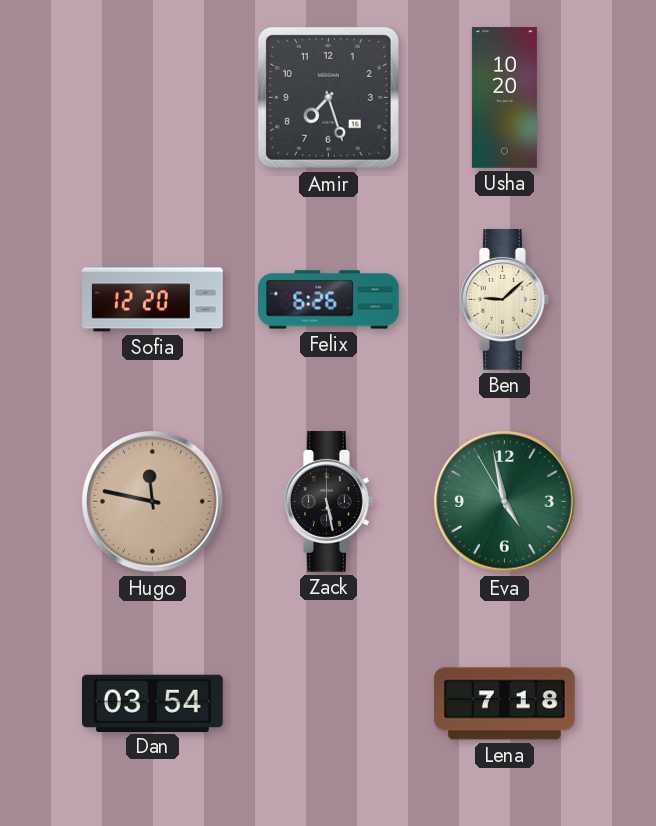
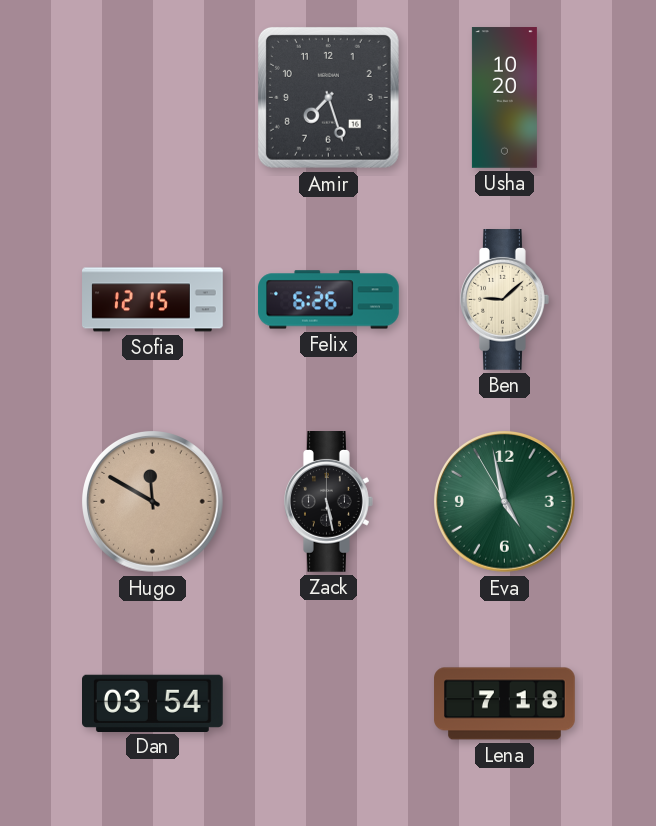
Sofia: 12:20 -> 12:15
Hugo: 11:47 -> 11:50
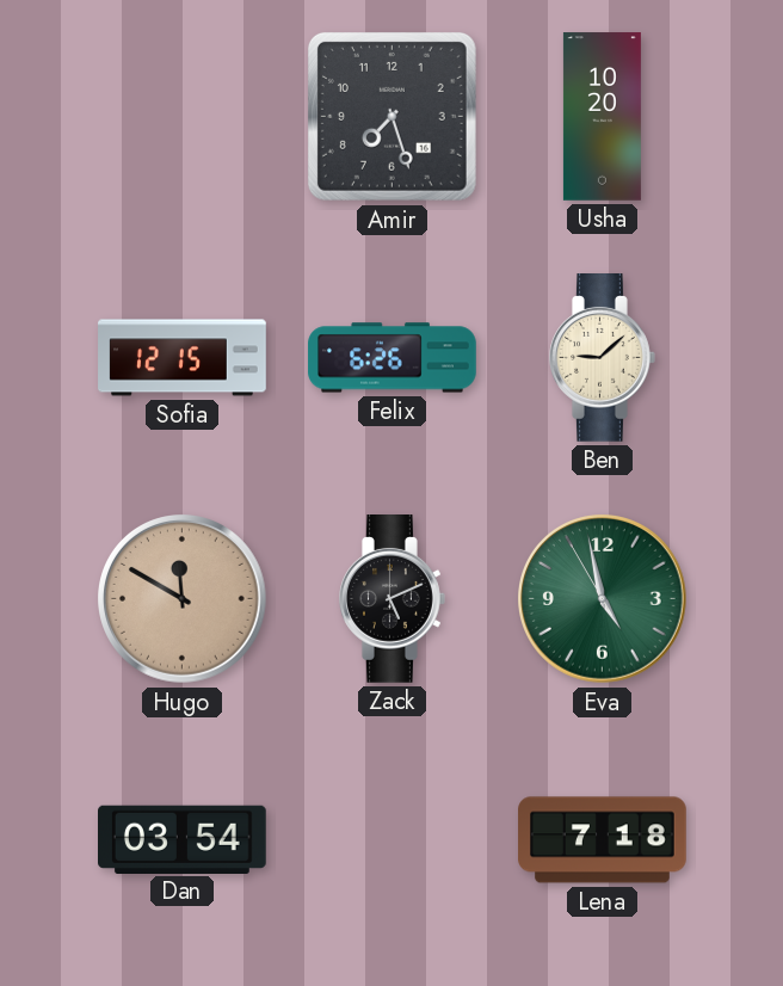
Zack: 5:28 -> 5:11
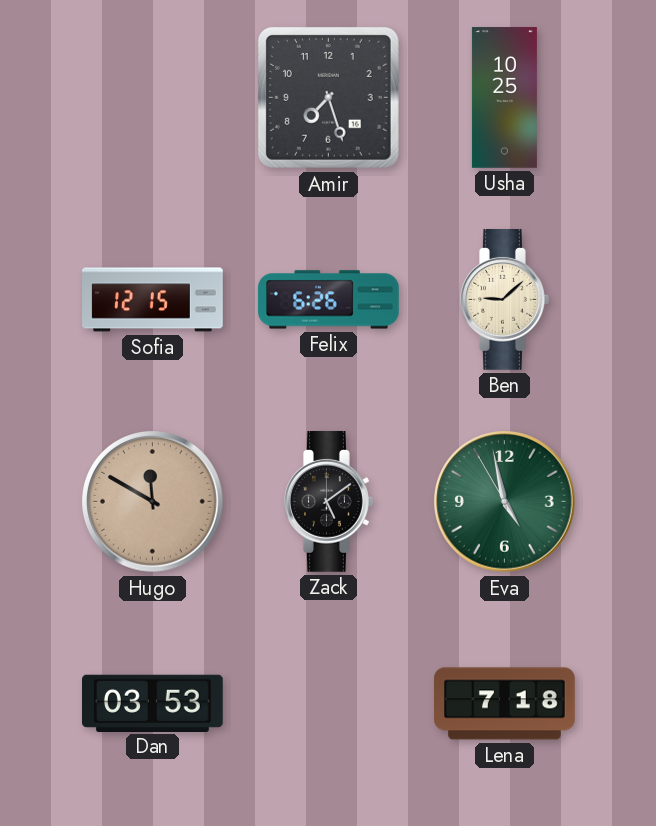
Usha: 10:20 -> 10:25
Zack: 5:11 -> 5:09
Dan: 03:54 -> 03:53
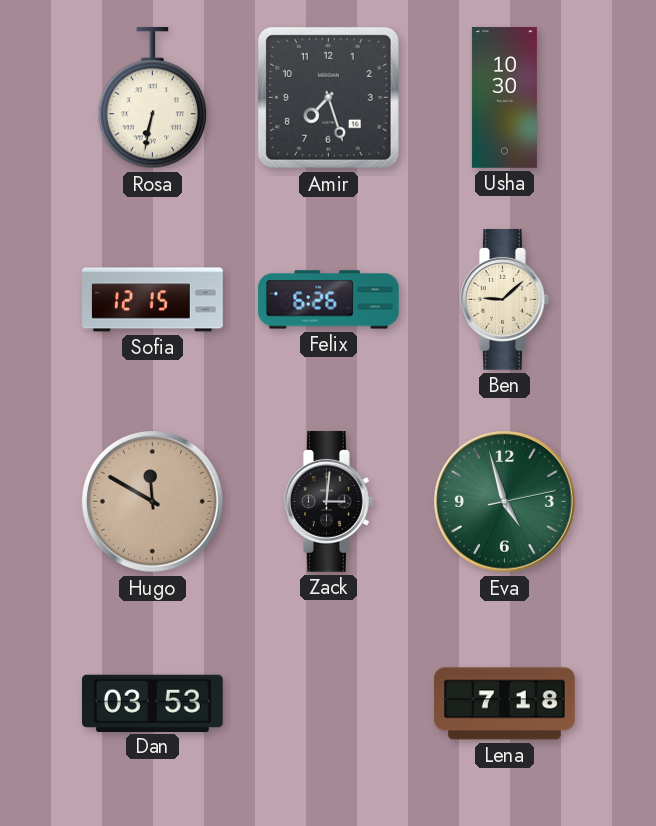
Rosa: none -> 6:32
Usha: 10:25 -> 10:30
Zack: 5:09 -> 3:01
Eva: 4:57:55 -> 4:57:13
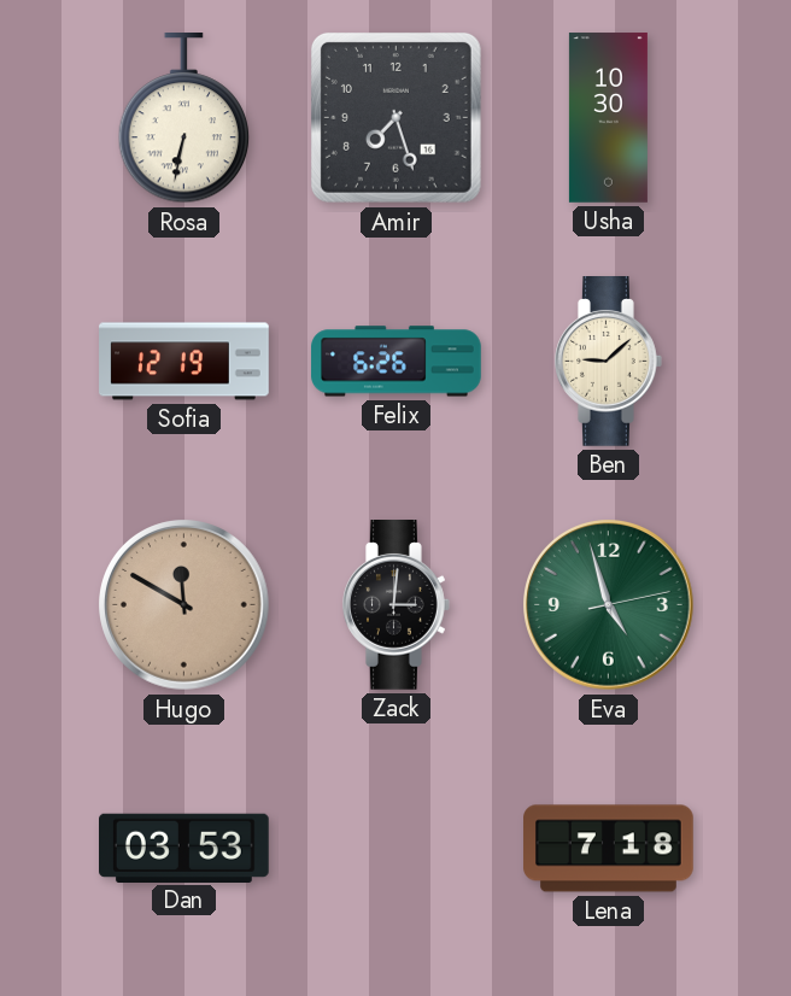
Sofia: 12:15 -> 12:19
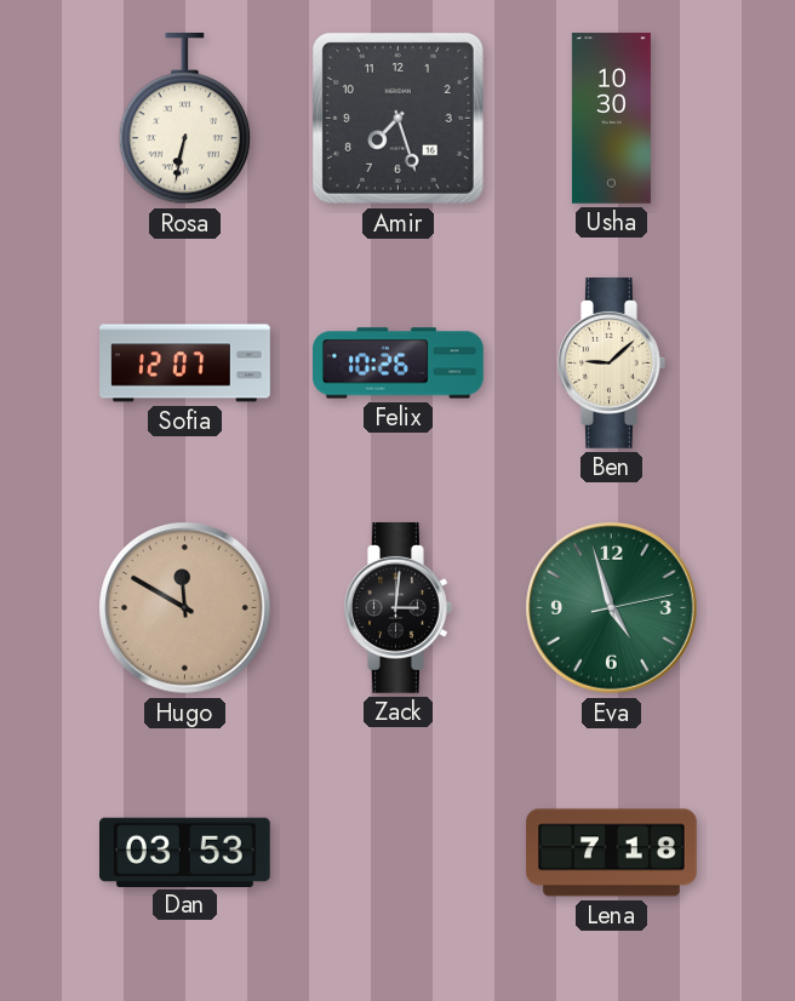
Sofia: 12:19 -> 12:07
Felix: 6:26 -> 10:26
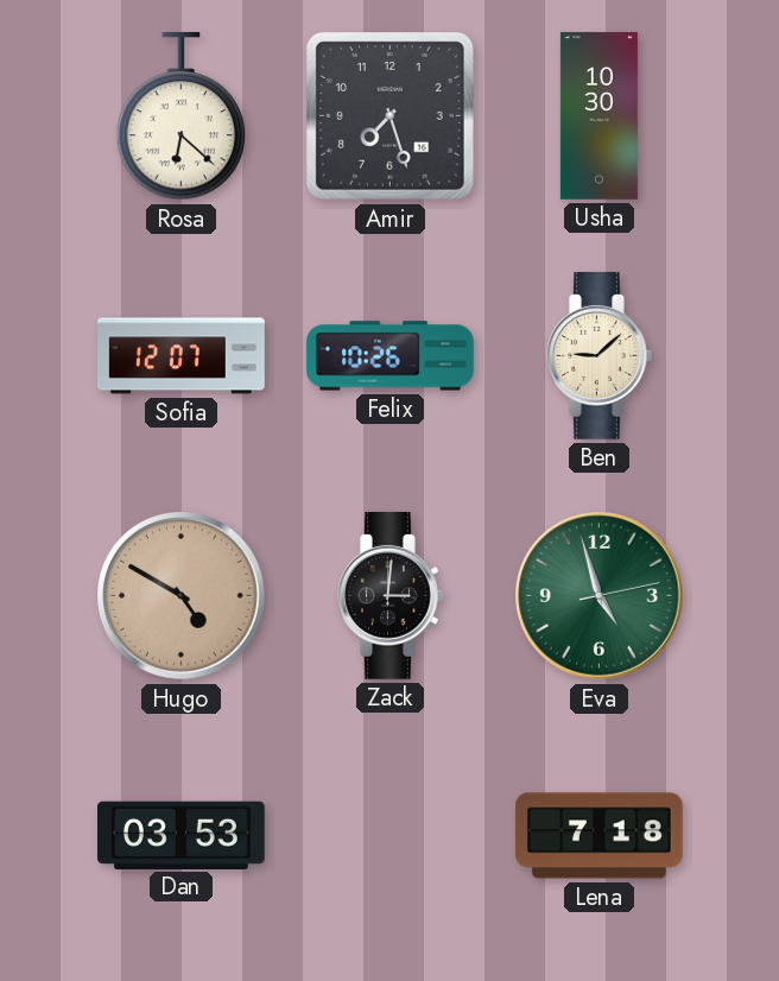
Rosa: 6:32 -> 6:22
Hugo: 11:50 -> 4:50
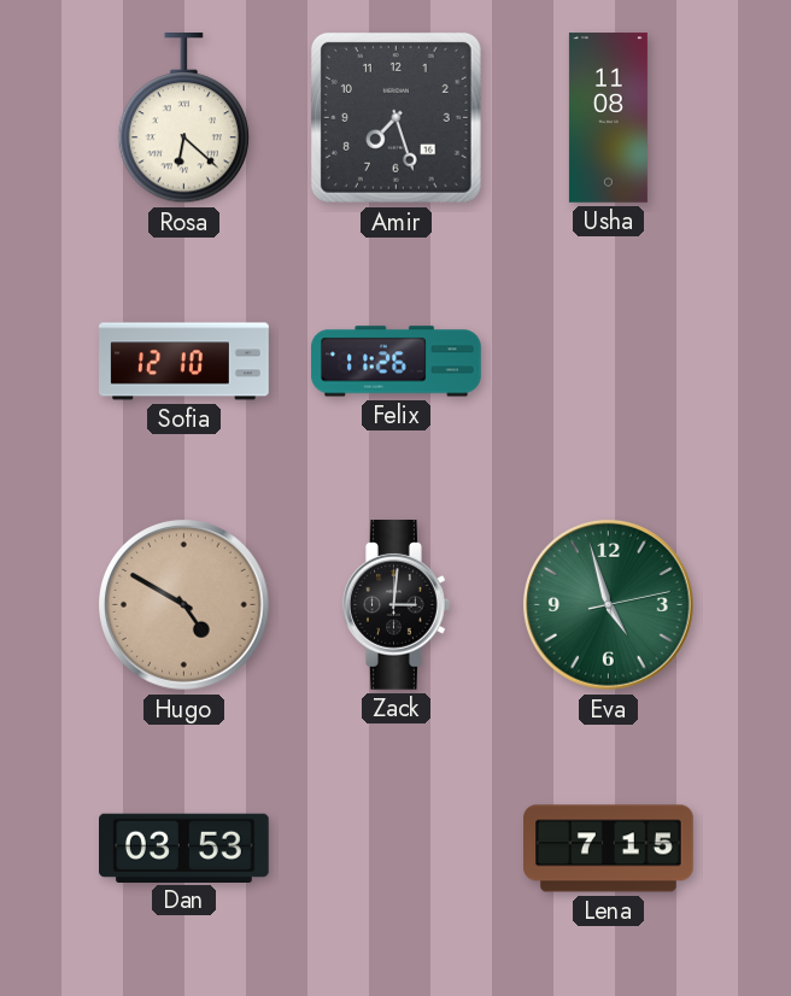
Usha: 10:30 -> 11:08
Sofia: 12:07 -> 12:10
Felix: 10:26 -> 11:26
Ben: 9:08 -> none
Lena: 7:18 -> 7:15
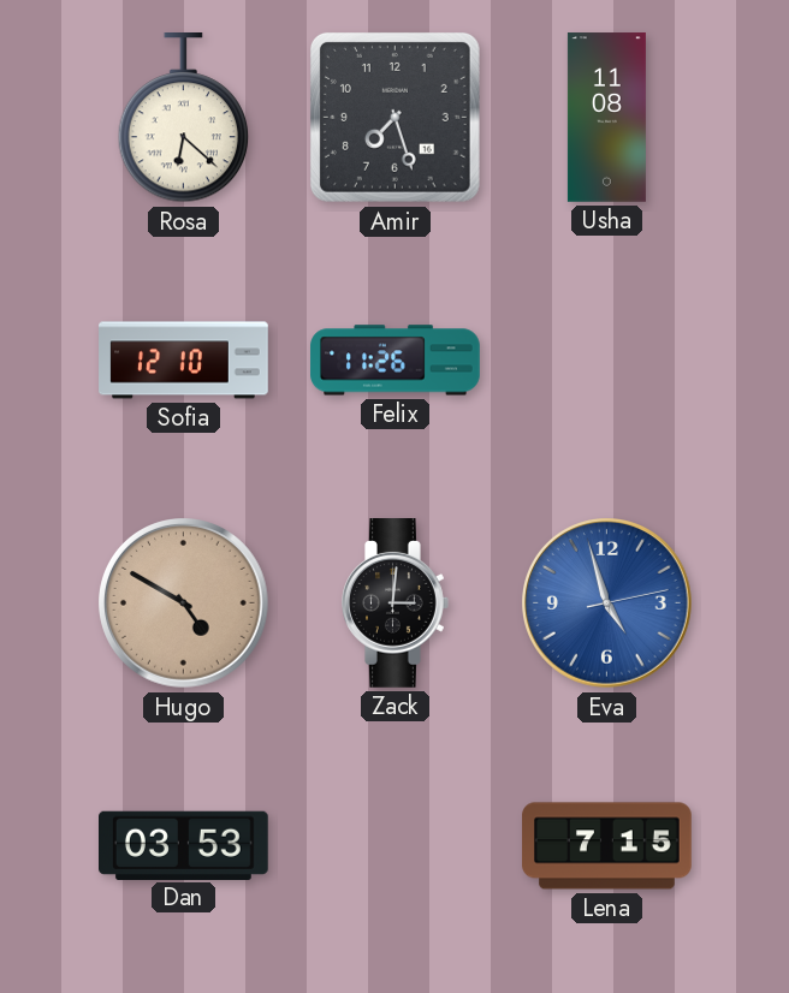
Eva dial: green -> blue
